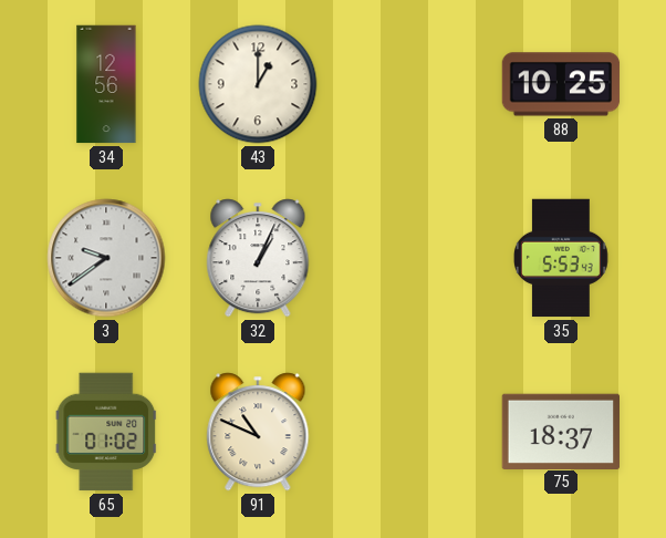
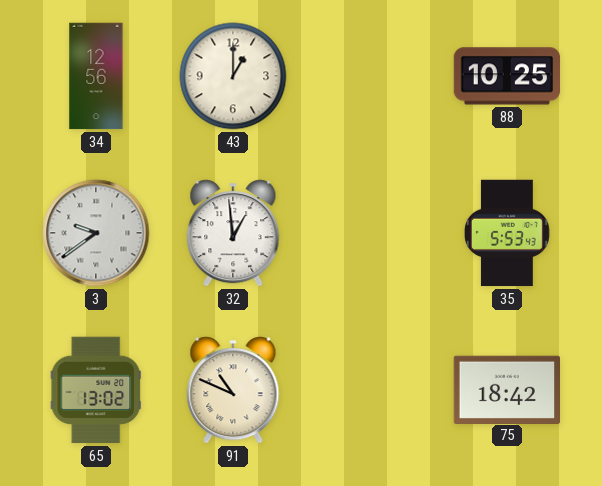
32: 1:04 -> 12:59
65: 01:02 -> 13:02
75: 18:37 -> 18:42
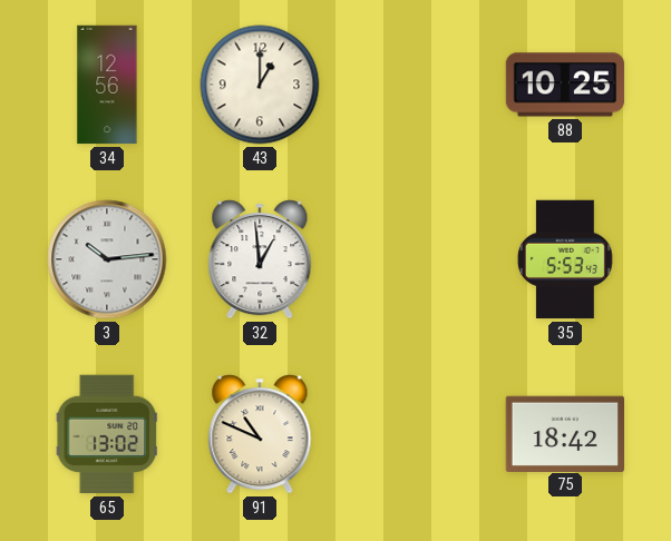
3: 9:39 -> 10:14
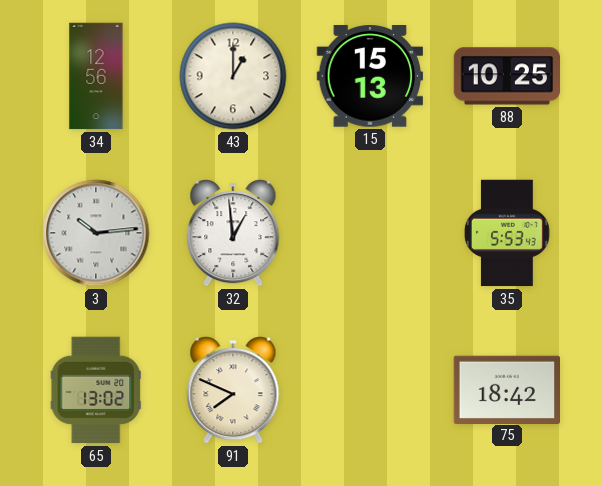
15: none -> 15:13
91: 10:49 -> 7:49
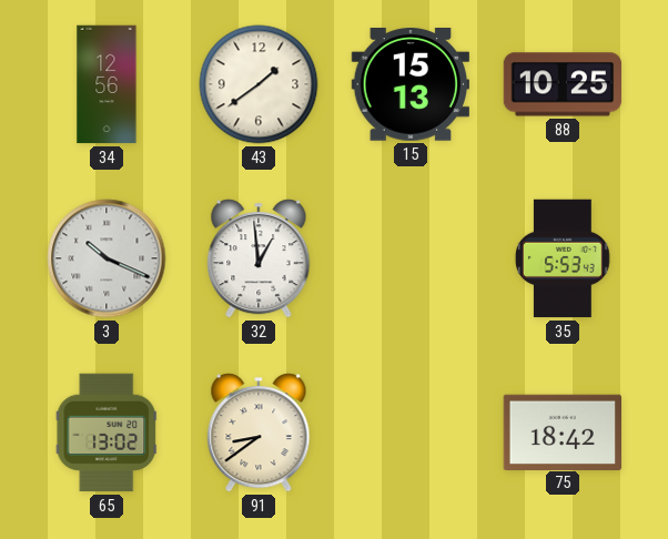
43: 1:00 -> 1:39
3: 10:14 -> 10:19
91: 7:49 -> 8:39
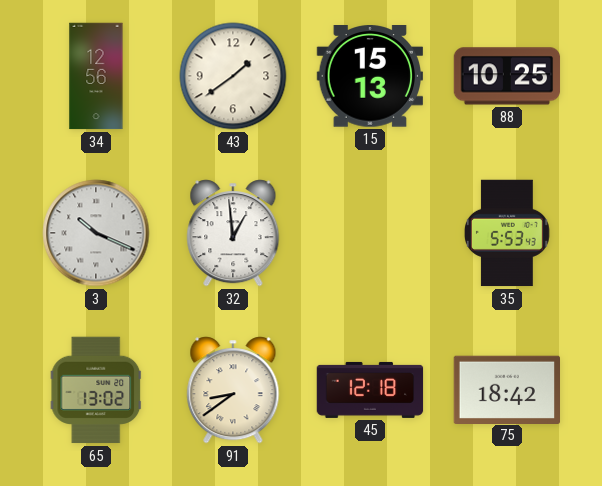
45: none -> 12:18
